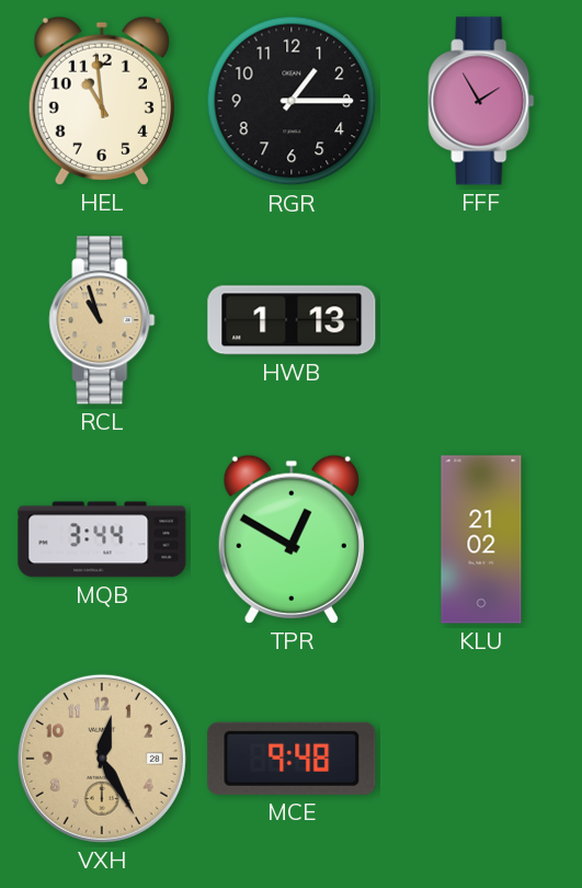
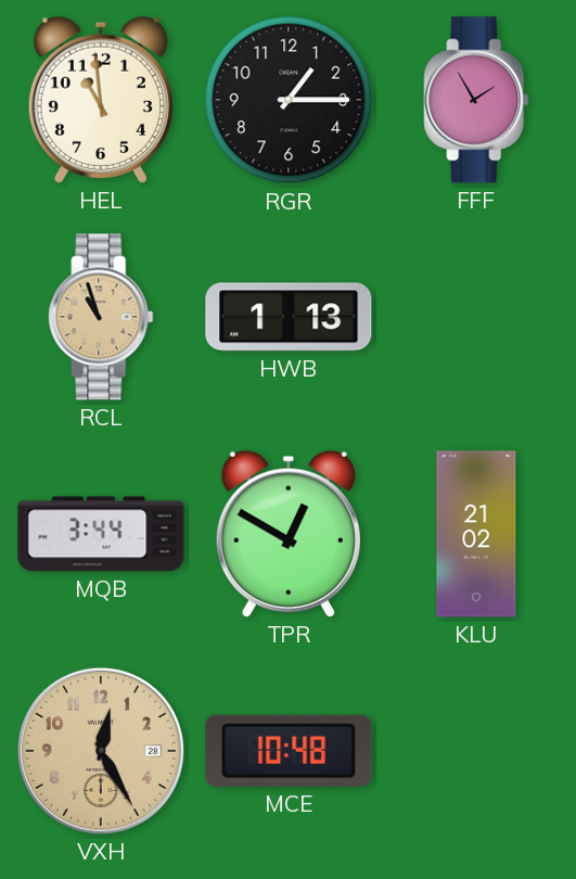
MCE: 9:48 -> 10:48
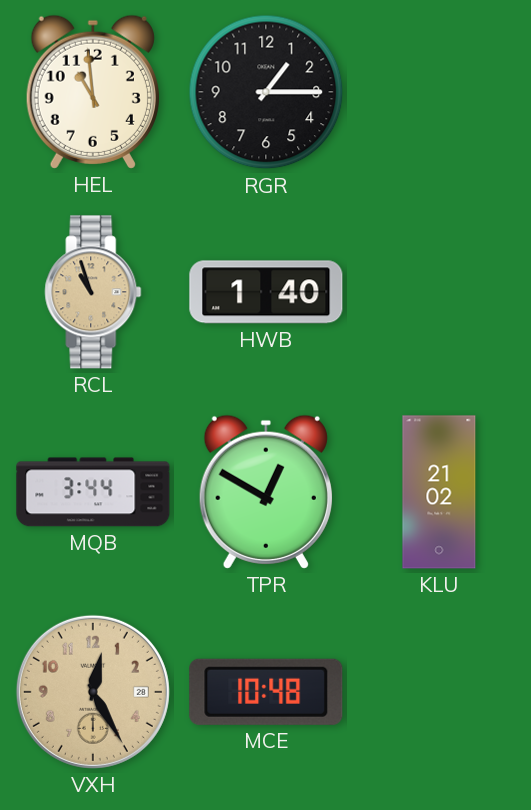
FFF: 1:55 -> none
HWB: 1:13 -> 1:40
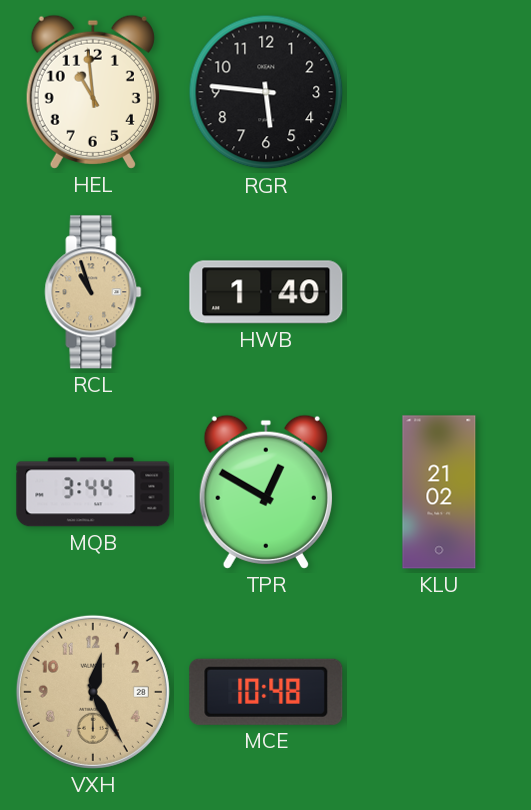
RGR: 1:15 -> 5:46
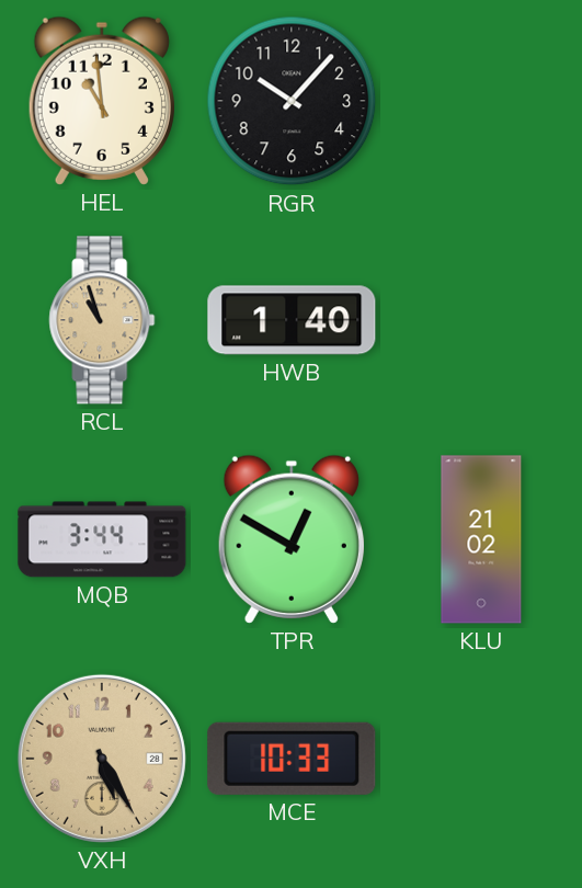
RGR: 5:46 -> 10:07
VXH: 12:25 -> 5:25
MCE: 10:48 -> 10:33
